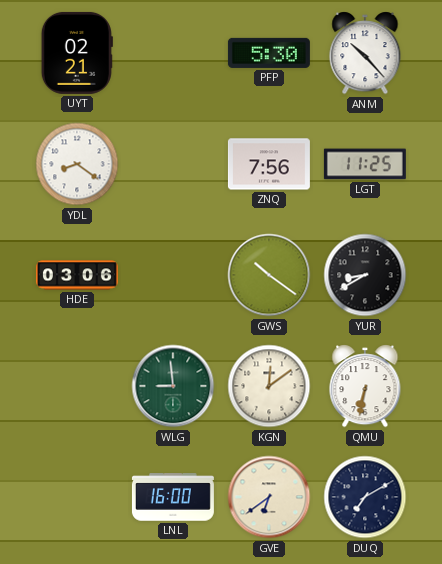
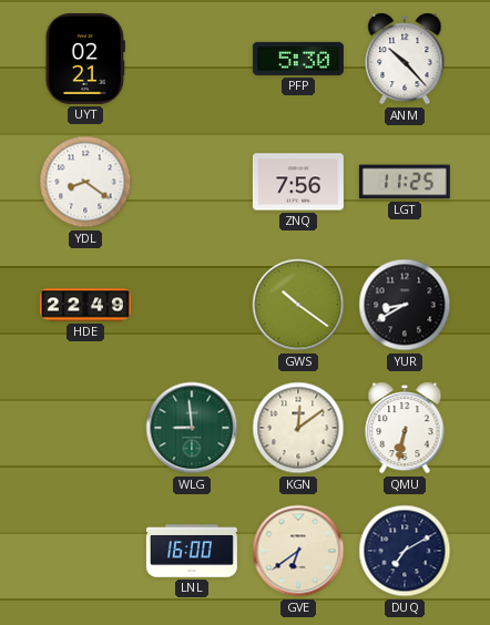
HDE: 03:06 -> 22:49
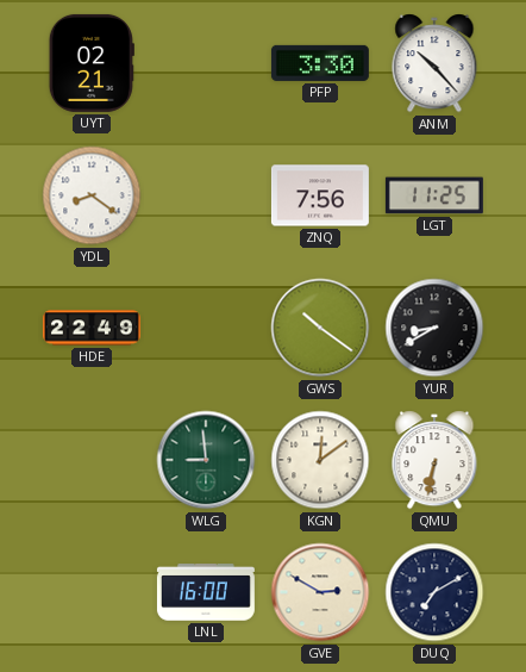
PFP: 5:30 -> 3:30
GVE: 6:39 -> 2:50
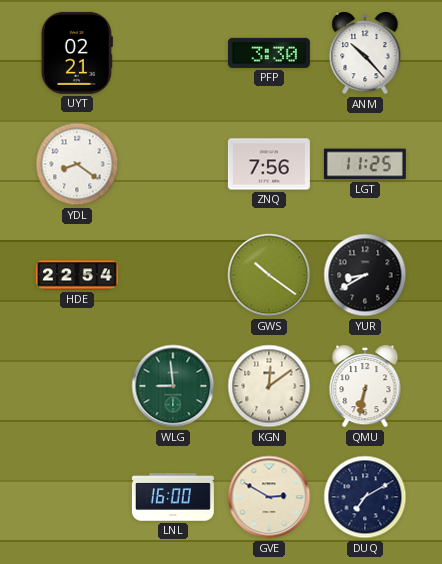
HDE: 22:49 -> 22:54
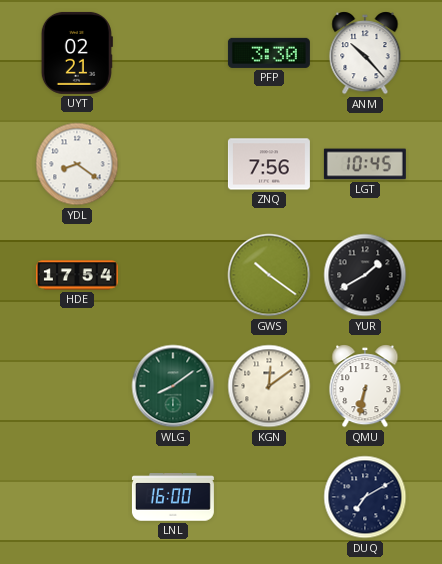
LGT: 11:25 -> 10:45
HDE: 22:54 -> 17:54
YUR: 8:40 -> 1:40
WLG: 8:59 -> 8:09
GVE: 2:50 -> none
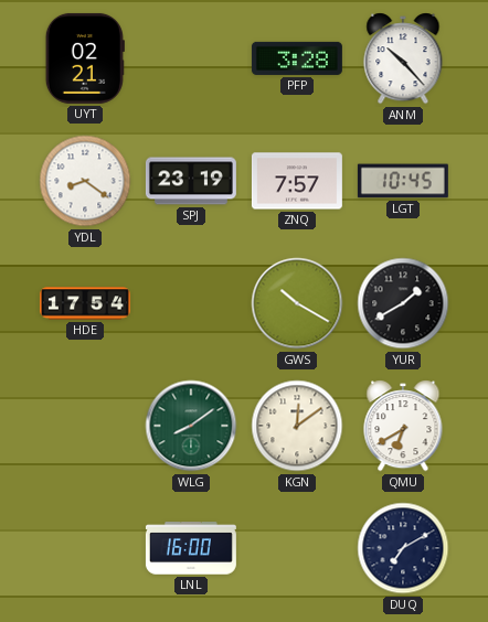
PFP: 3:30 -> 3:28
SPJ: none -> 23:19
ZNQ: 7:56 -> 7:57
GWS: 10:21 -> 10:20
QMU: 6:32 -> 6:40
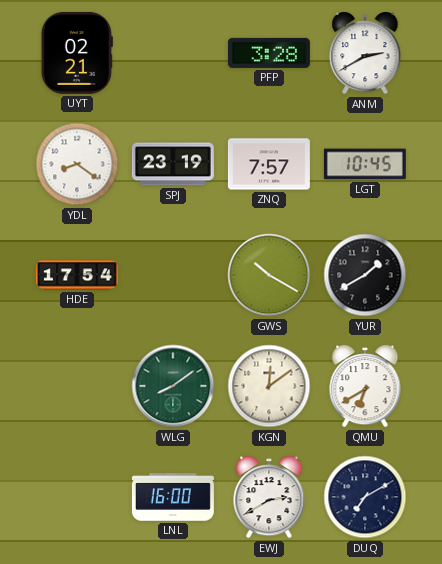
ANM: 10:23 -> 2:40
EWJ: none -> 2:40
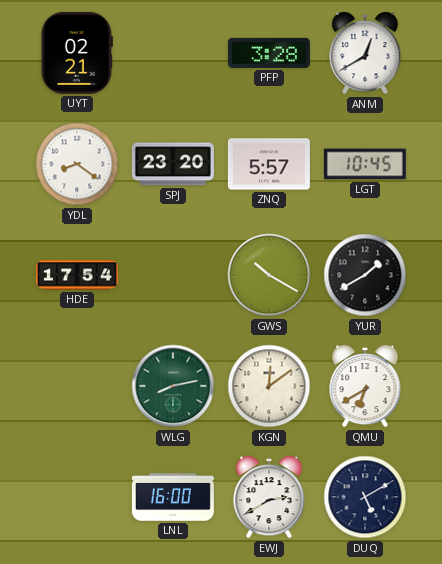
ANM: 2:40 -> 12:40
SPJ: 23:19 -> 23:20
ZNQ: 7:57 -> 5:57
WLG: 8:09 -> 8:13
DUQ: 7:10 -> 5:10
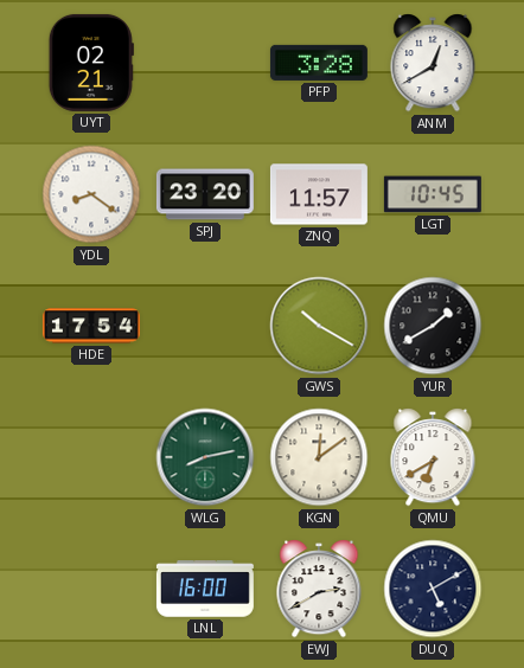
ZNQ: 5:57 -> 11:57
